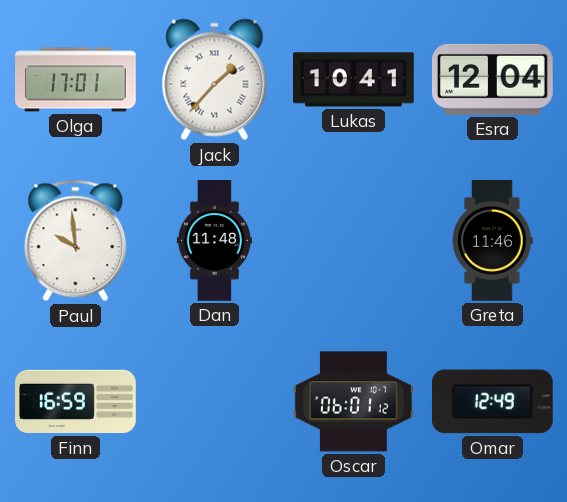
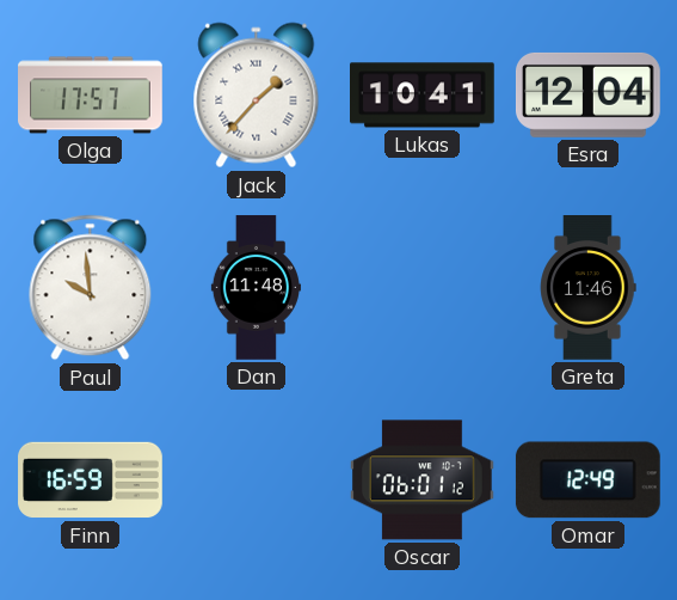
Olga: 17:01 -> 17:57
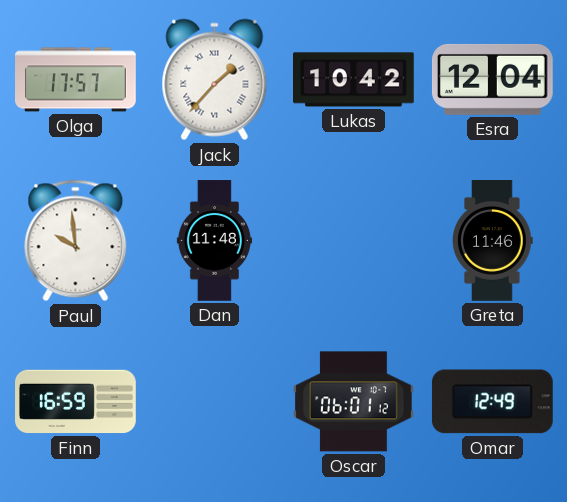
Lukas: 10:41 -> 10:42
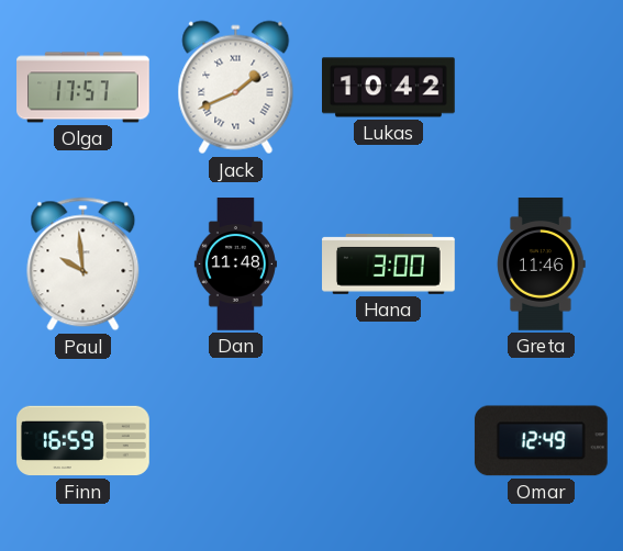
Jack: 1:37 -> 1:41
Esra: 12:04 -> none
Hana: none -> 3:00
Oscar: 06:01 -> none
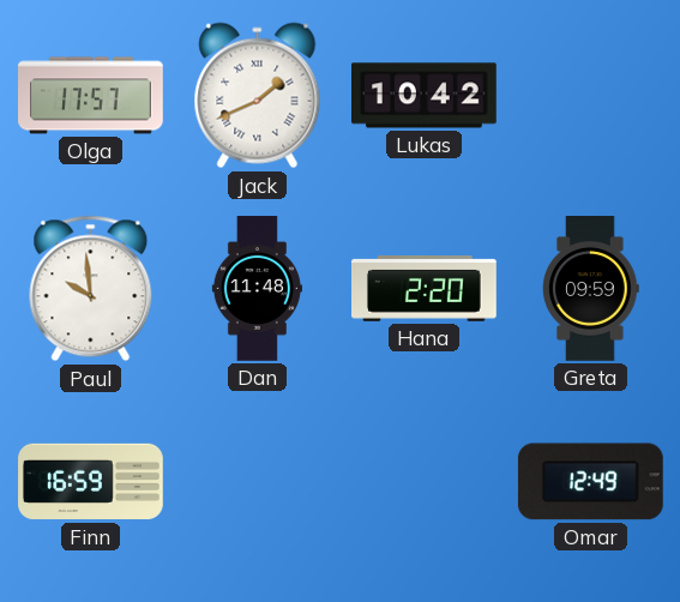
Hana: 3:00 -> 2:20
Greta: 11:46 -> 09:59
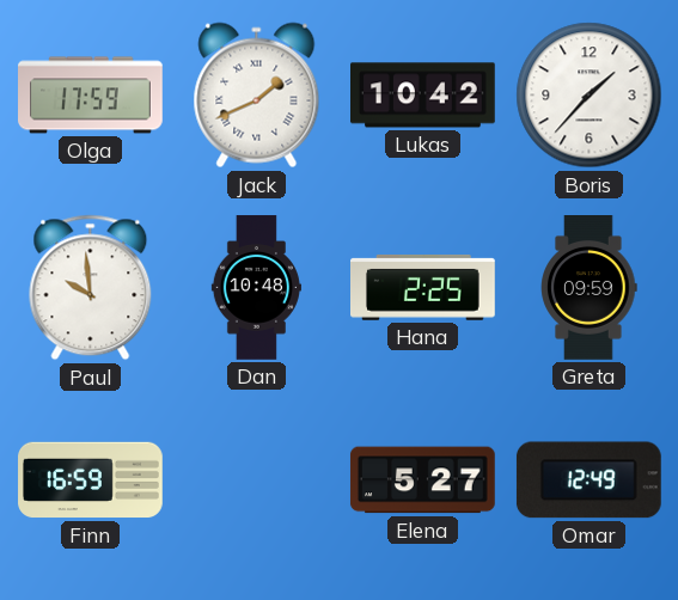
Olga: 17:57 -> 17:59
Boris: none -> 1:37
Dan: 11:48 -> 10:48
Hana: 2:20 -> 2:25
Elena: none -> 5:27
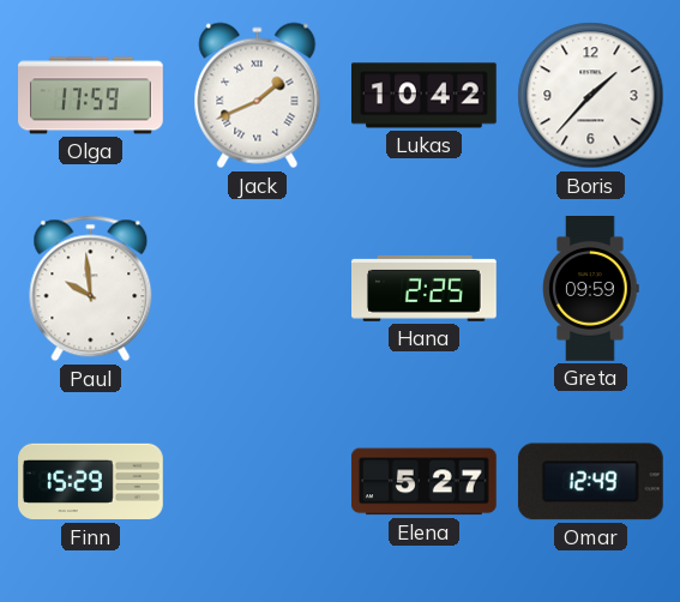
Dan: 10:48 -> none
Finn: 16:59 -> 15:29
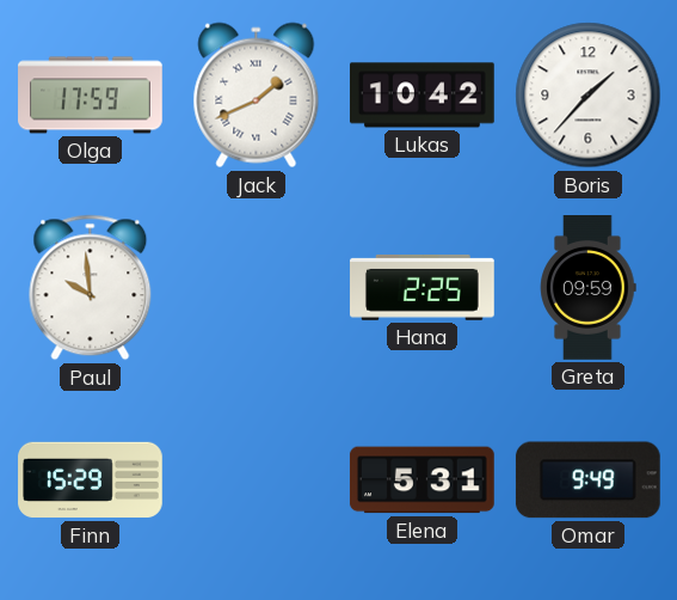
Elena: 5:27 -> 5:31
Omar: 12:49 -> 9:49
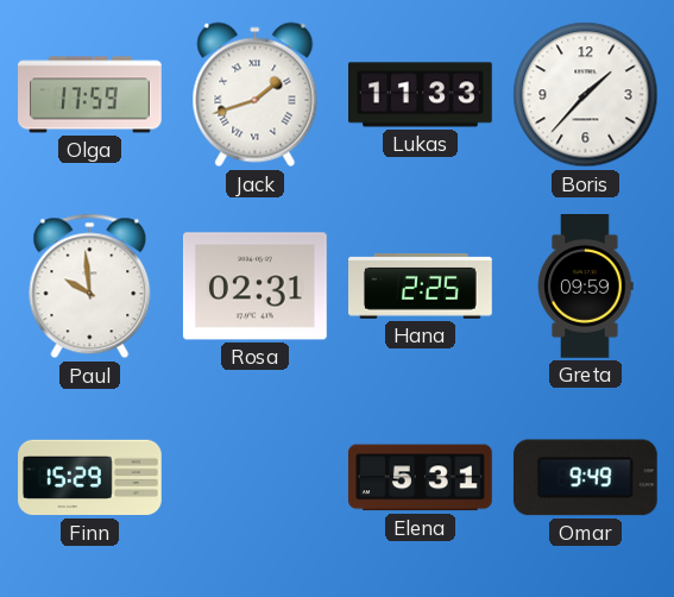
Jack: 1:41 -> 1:42
Lukas: 10:42 -> 11:33
Rosa: none -> 02:31
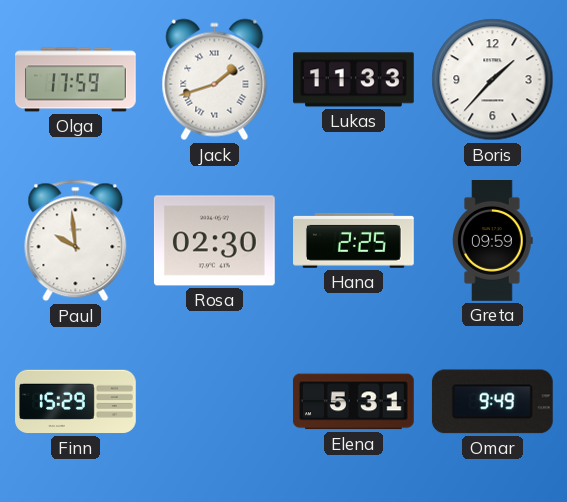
Rosa: 02:31 -> 02:30
